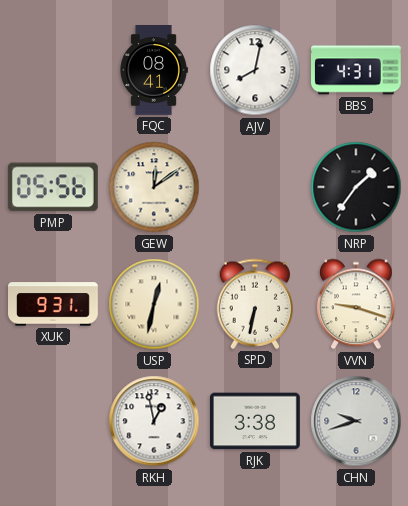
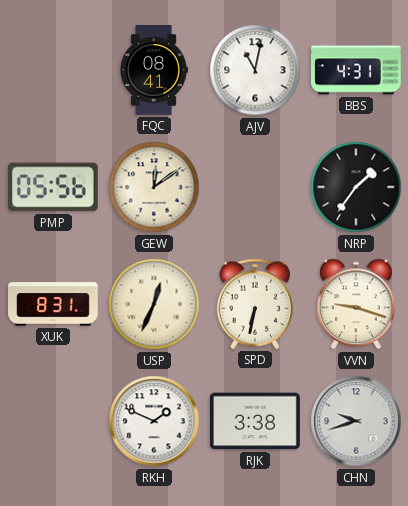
AJV: 8:02 -> 11:02
XUK: 9:31 -> 8:31
USP: 12:32 -> 12:34
RKH: 12:58 -> 1:49
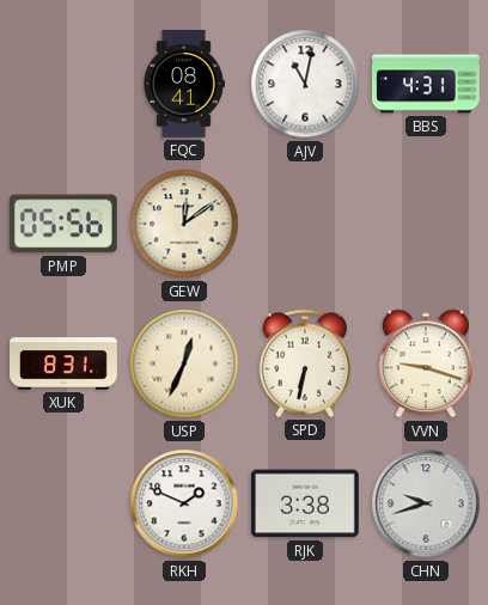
NRP: 1:36 -> none
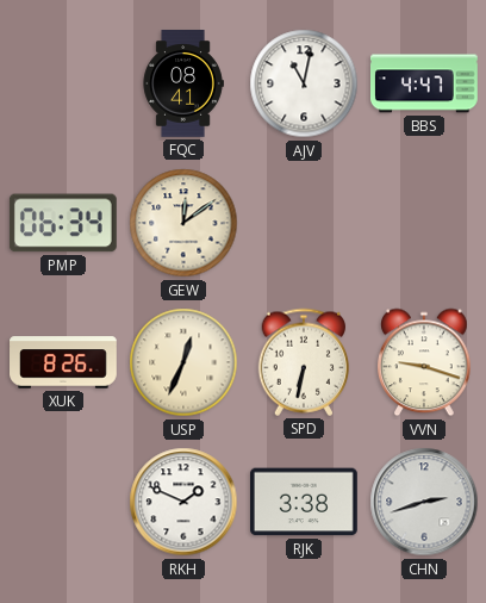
BBS: 4:31 -> 4:47
PMP: 05:56 -> 06:34
XUK: 8:31 -> 8:26
CHN: 9:42 -> 2:42
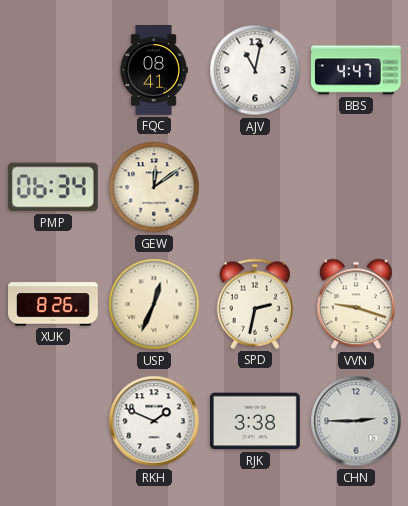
SPD: 6:32 -> 2:32
CHN: 2:42 -> 2:45
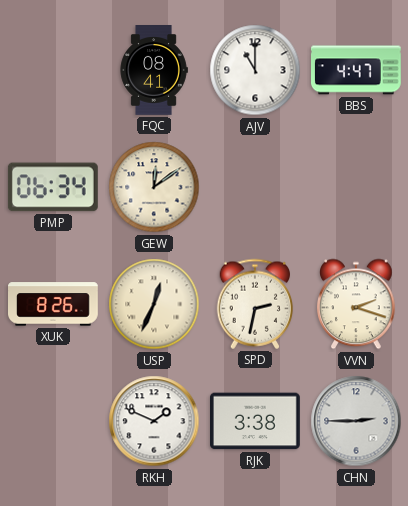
AJV: 11:02 -> 11:00
VVN: 9:18 -> 2:18
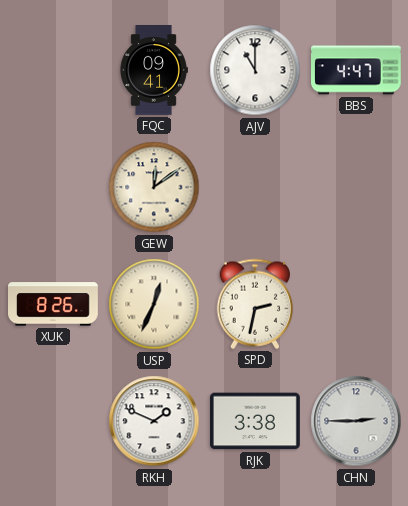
FQC: 08:41 -> 09:41
PMP: 06:34 -> none
VVN: 2:18 -> none
